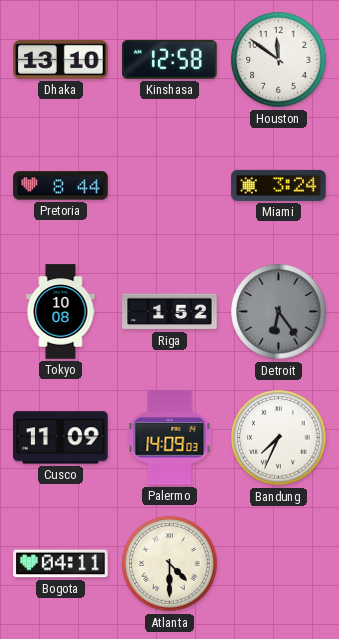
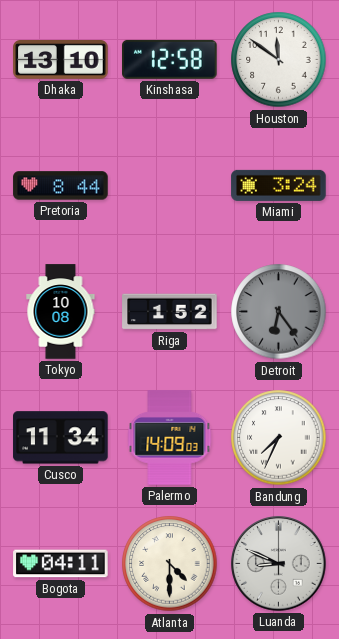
Cusco: 11:09 -> 11:34
Luanda: none -> 8:49
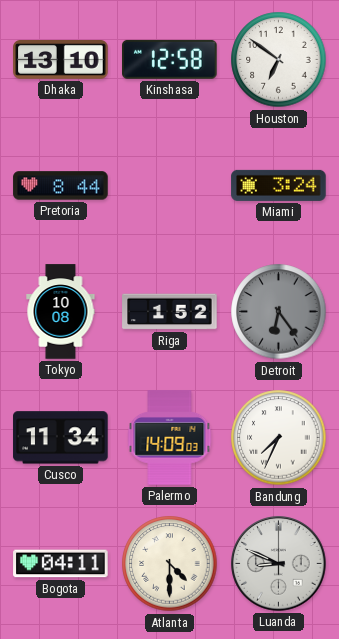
Houston: 11:51 -> 6:51
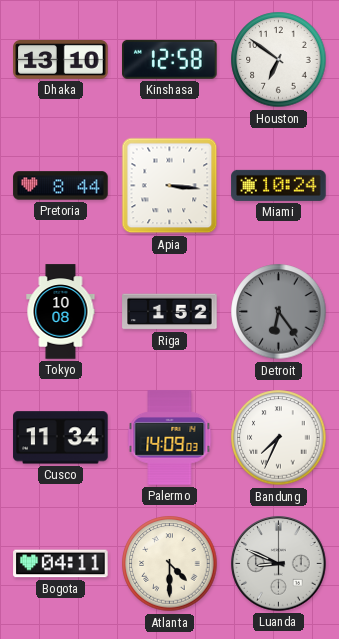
Apia: none -> 3:16
Miami: 3:24 -> 10:24
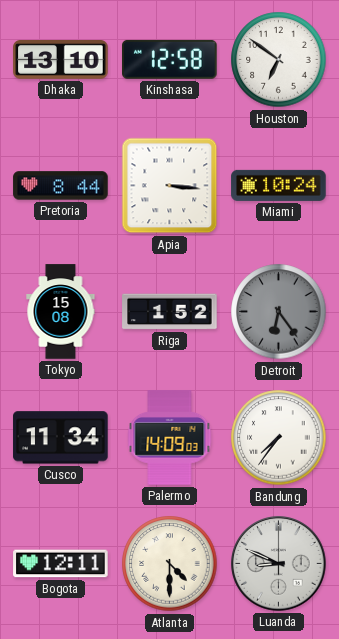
Tokyo: 10:08 -> 15:08
Bandung: 7:34 -> 7:36
Bogota: 04:11 -> 12:11
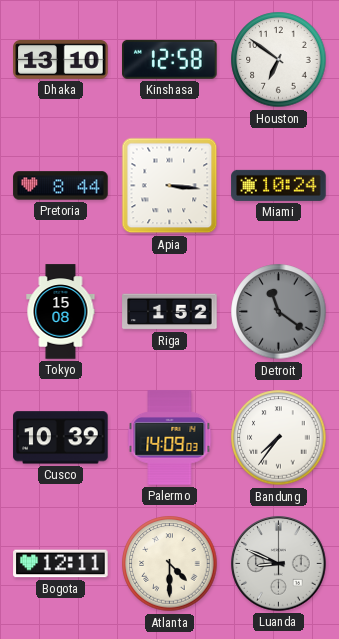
Detroit: 6:24 -> 11:21
Cusco: 11:34 -> 10:39
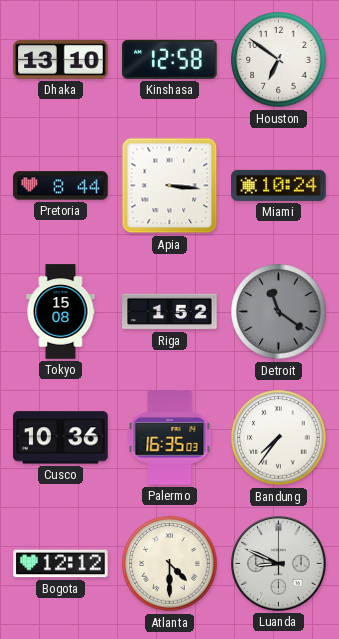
Cusco: 10:39 -> 10:36
Palermo: 14:09 -> 16:35
Bogota: 12:11 -> 12:12
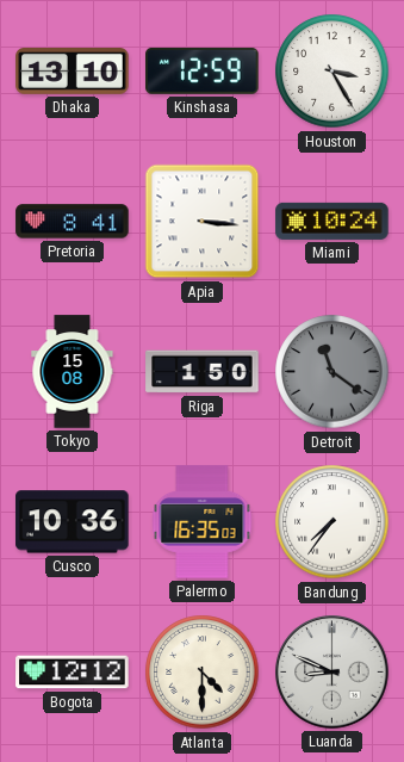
Kinshasa: 12:58 -> 12:59
Houston: 6:51 -> 3:25
Pretoria: 8:44 -> 8:41
Riga: 1:52 -> 1:50
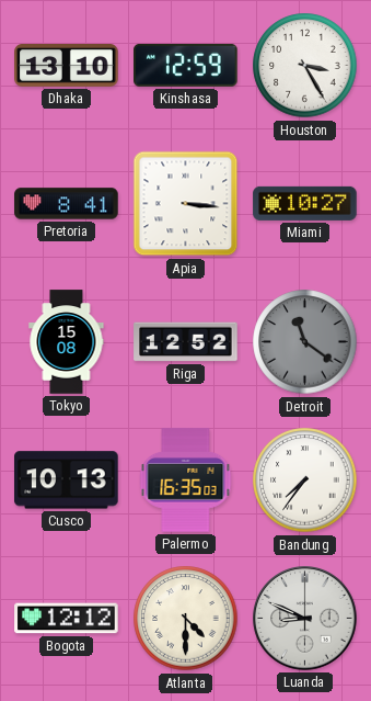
Miami: 10:24 -> 10:27
Riga: 1:50 -> 12:52
Cusco: 10:36 -> 10:13
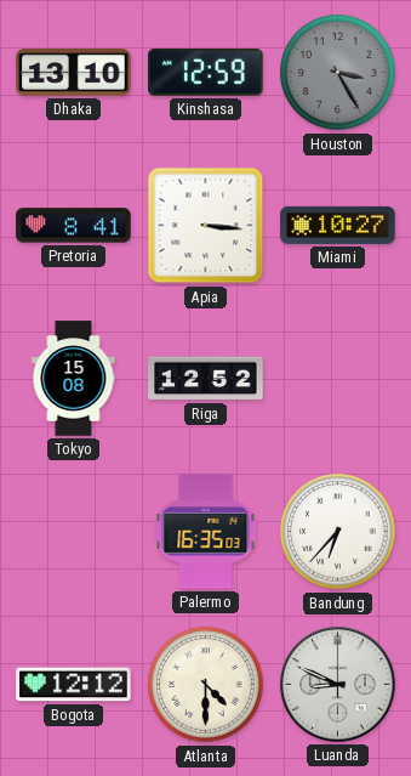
Houston dial: white -> grey
Detroit: 11:21 -> none
Cusco: 10:13 -> none
Bandung: 7:36 -> 6:37
